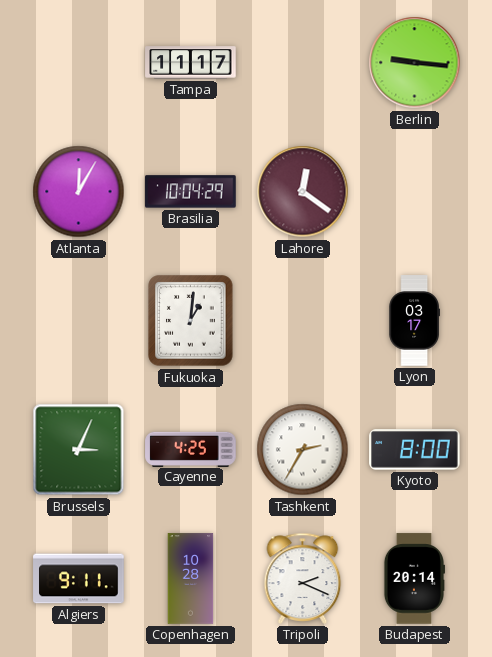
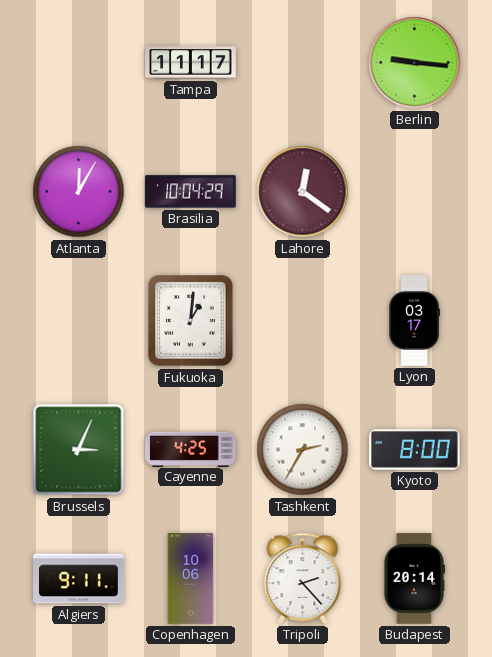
Copenhagen: 10:28 -> 10:06
Tripoli: 2:19 -> 2:23
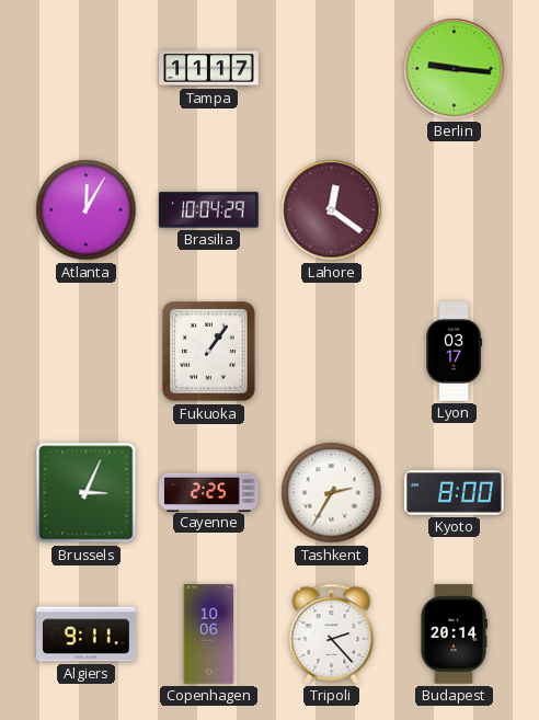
Fukuoka: 1:01 -> 1:06
Cayenne: 4:25 -> 2:25
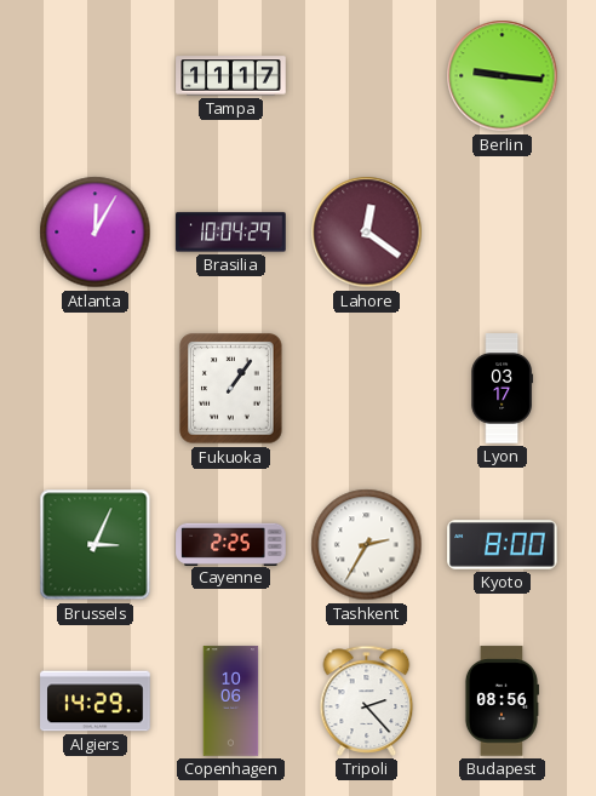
Algiers: 9:11 -> 14:29
Budapest: 20:14 -> 08:56
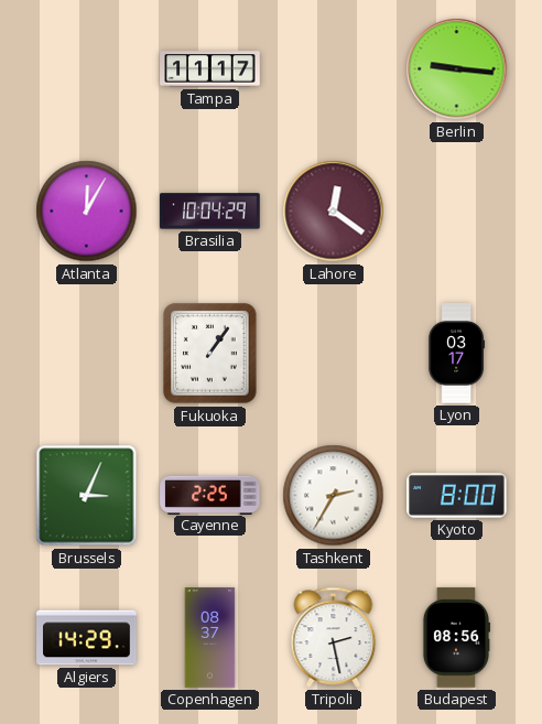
Copenhagen: 10:06 -> 08:37
Tripoli: 2:23 -> 2:28
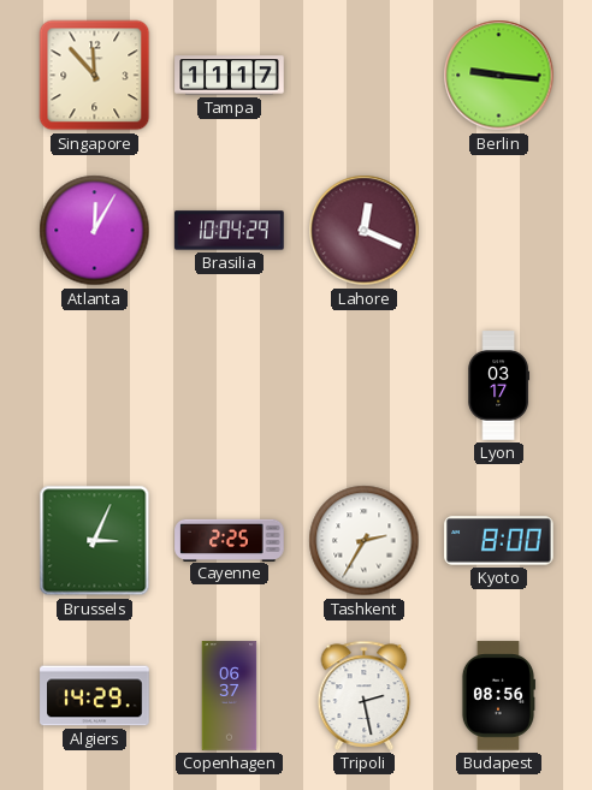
Singapore: none -> 11:53
Lahore: 12:21 -> 12:19
Fukuoka: 1:06 -> none
Copenhagen: 08:37 -> 06:37
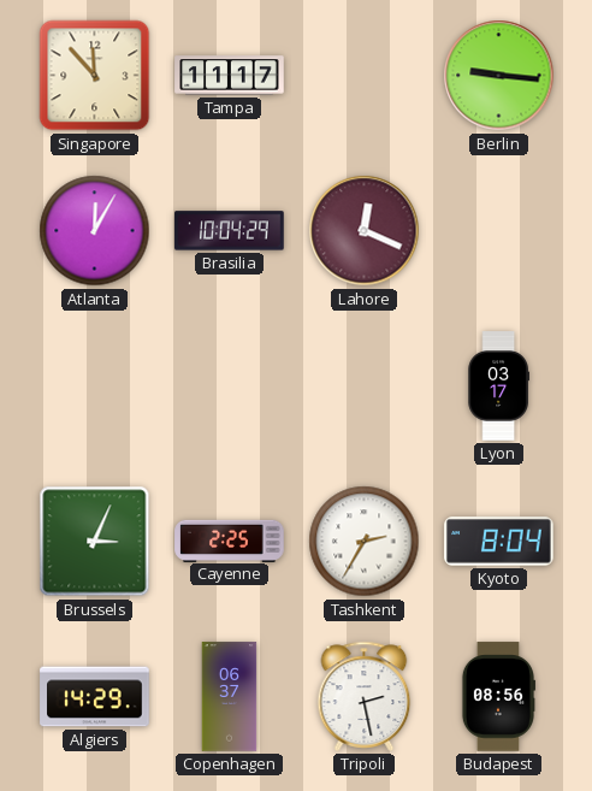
Kyoto: 8:00 -> 8:04
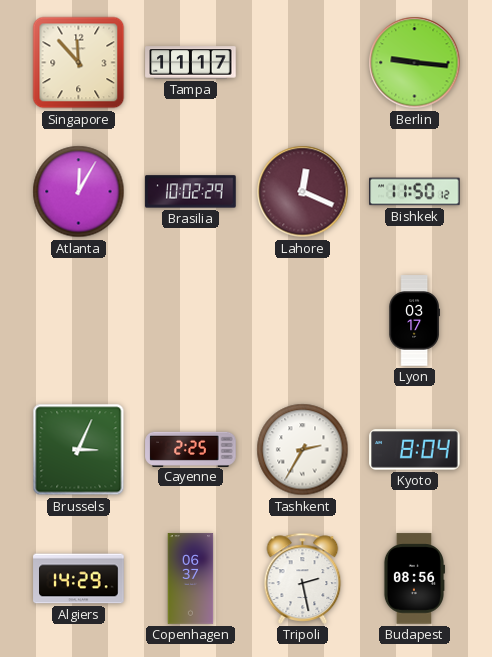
Brasilia: 10:04 -> 10:02
Bishkek: none -> 11:50
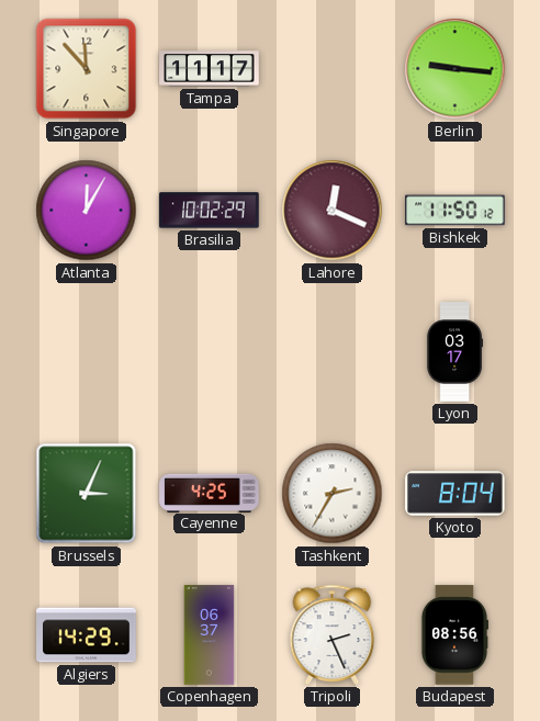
Cayenne: 2:25 -> 4:25
Tripoli: 2:28 -> 2:26
